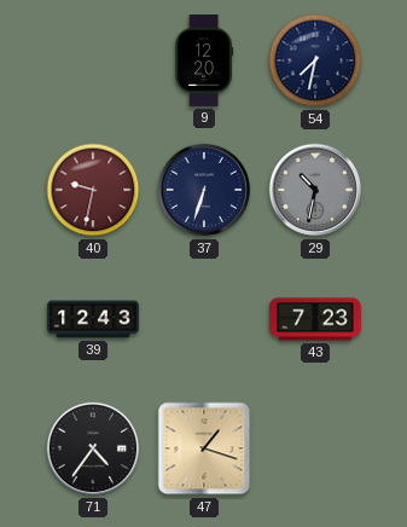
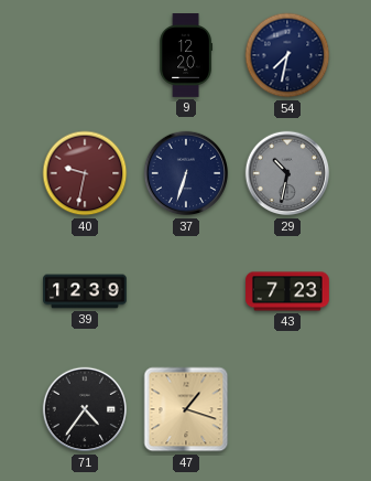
39: 12:43 -> 12:39
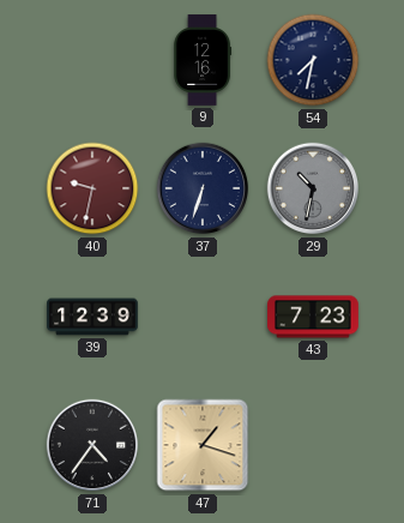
9: 12:20 -> 12:16
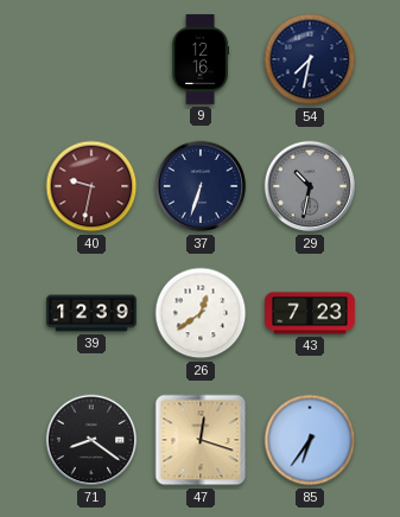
26: none -> 12:39
71: 4:36 -> 8:21
47: 1:18 -> 12:18
85: none -> 6:36
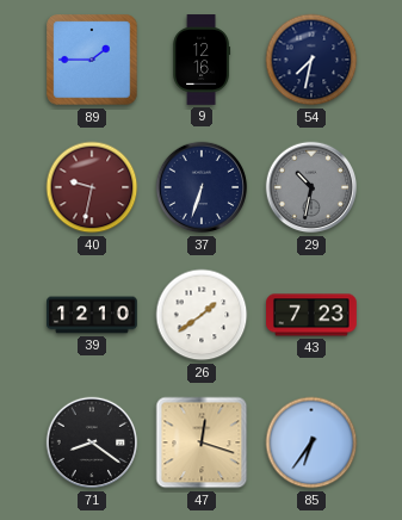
89: none -> 1:45
39: 12:39 -> 12:10
26: 12:39 -> 1:39
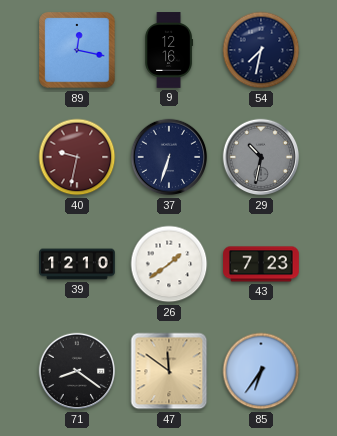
89: 1:45 -> 12:17
47: 12:18 -> 11:51
